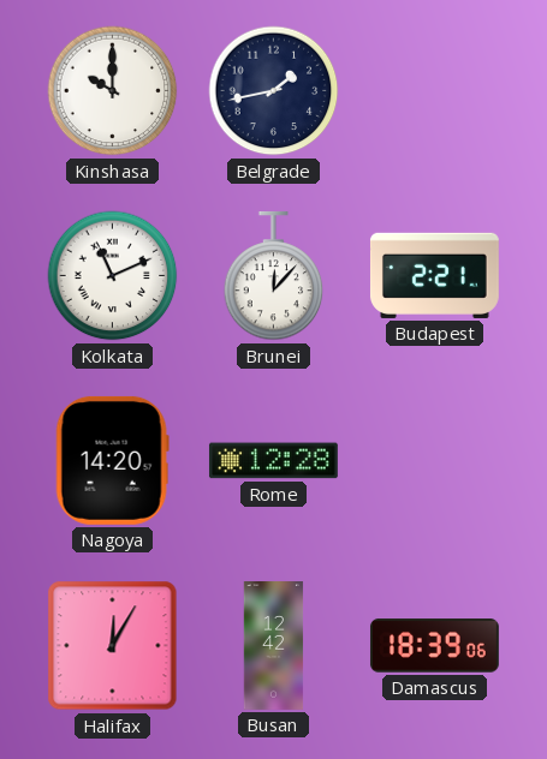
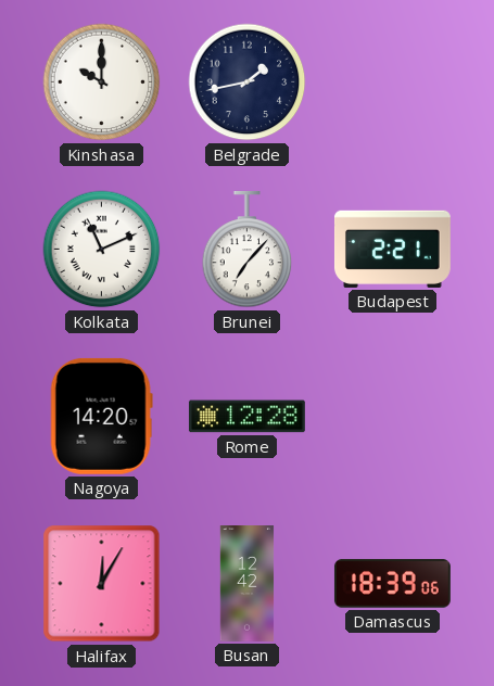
Brunei: 12:07 -> 7:07
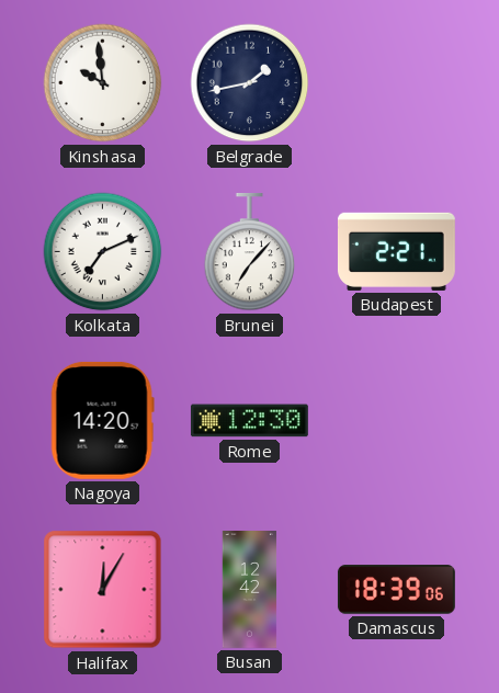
Kinshasa: 10:00 -> 9:59
Kolkata: 11:11 -> 7:11
Rome: 12:28 -> 12:30
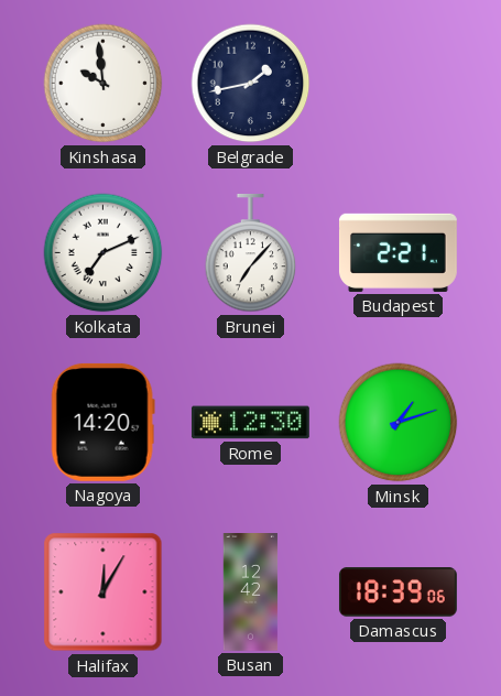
Minsk: none -> 1:12
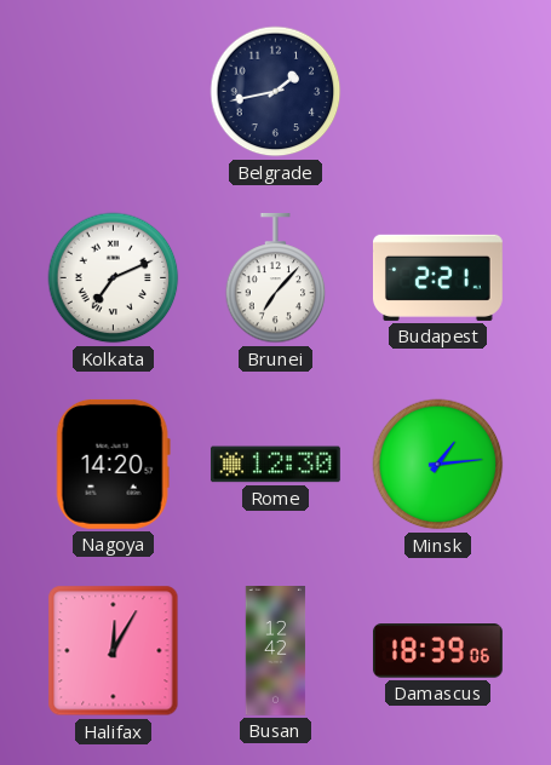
Kinshasa: 9:59 -> none
Minsk: 1:12 -> 1:14
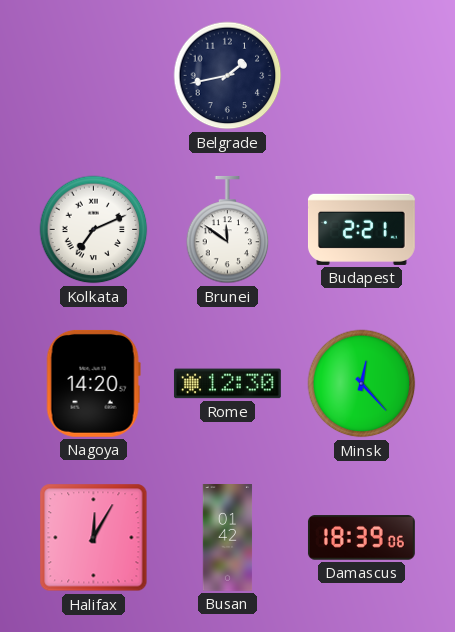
Brunei: 7:07 -> 11:51
Minsk: 1:14 -> 12:23
Busan: 12:42 -> 01:42
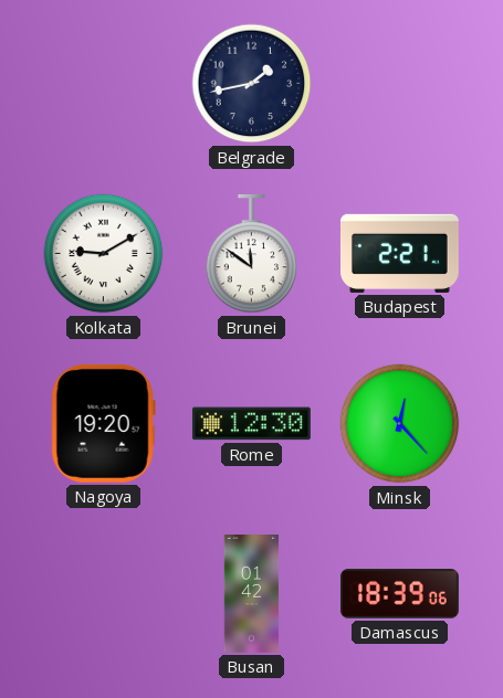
Kolkata: 7:11 -> 9:10
Nagoya: 14:20 -> 19:20
Halifax: 12:05 -> none
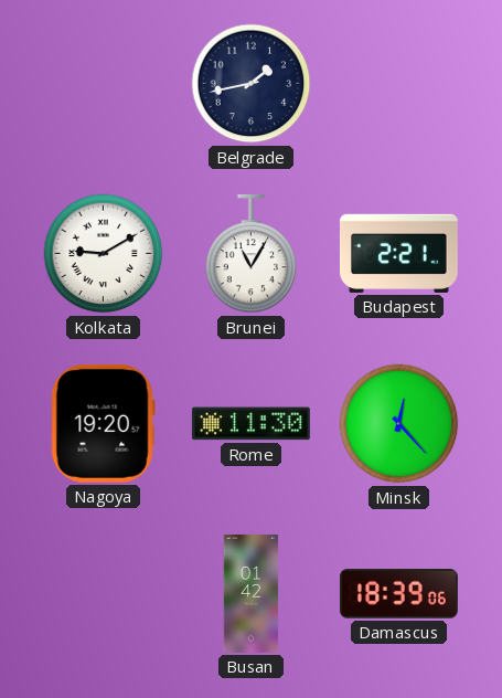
Brunei: 11:51 -> 11:05
Rome: 12:30 -> 11:30
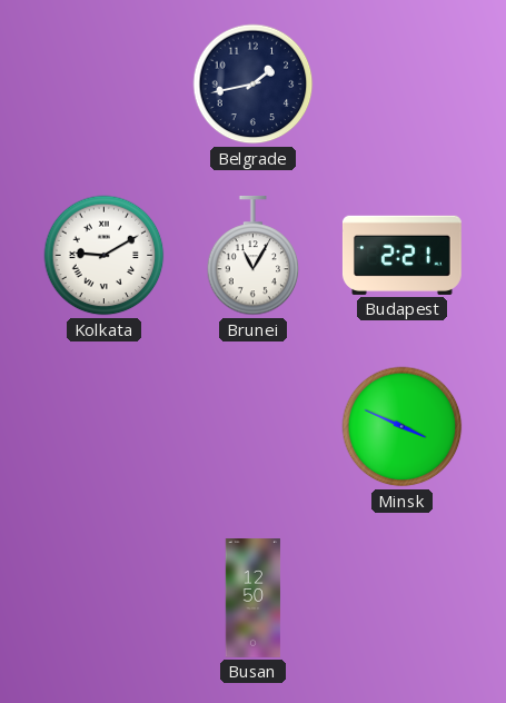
Nagoya: 19:20 -> none
Rome: 11:30 -> none
Minsk: 12:23 -> 3:49
Busan: 01:42 -> 12:50
Damascus: 18:39 -> none
